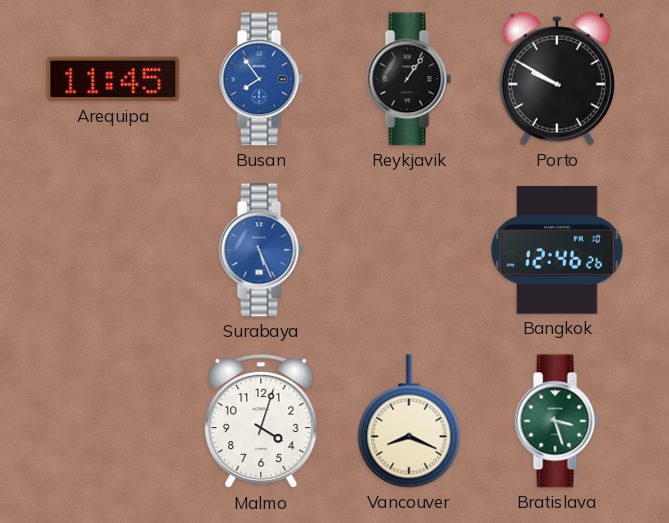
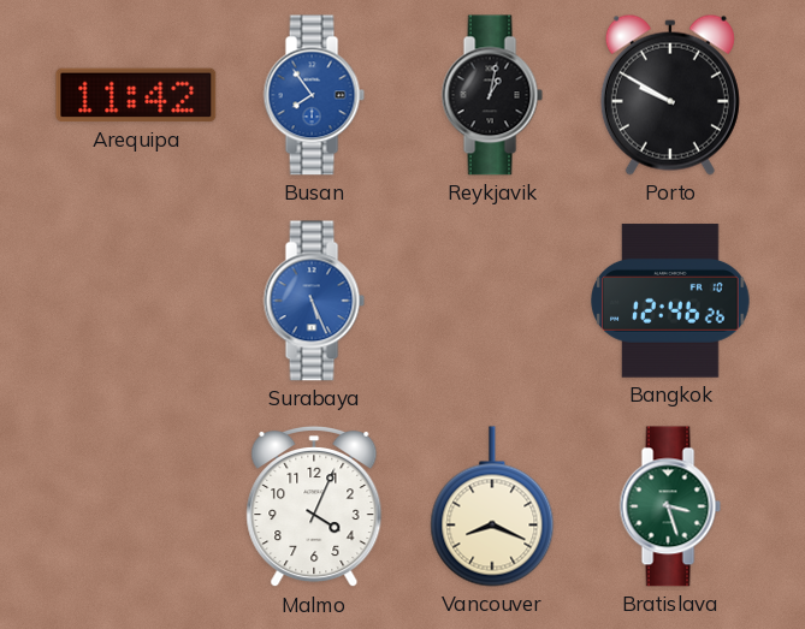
Arequipa: 11:45 -> 11:42
Reykjavik: 1:06 -> 1:02
Malmo: 4:03 -> 4:04
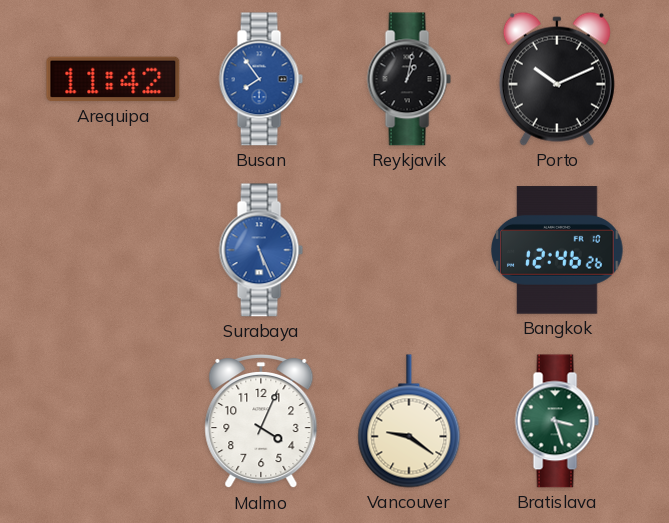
Porto: 9:50 -> 10:11
Vancouver: 8:19 -> 9:21
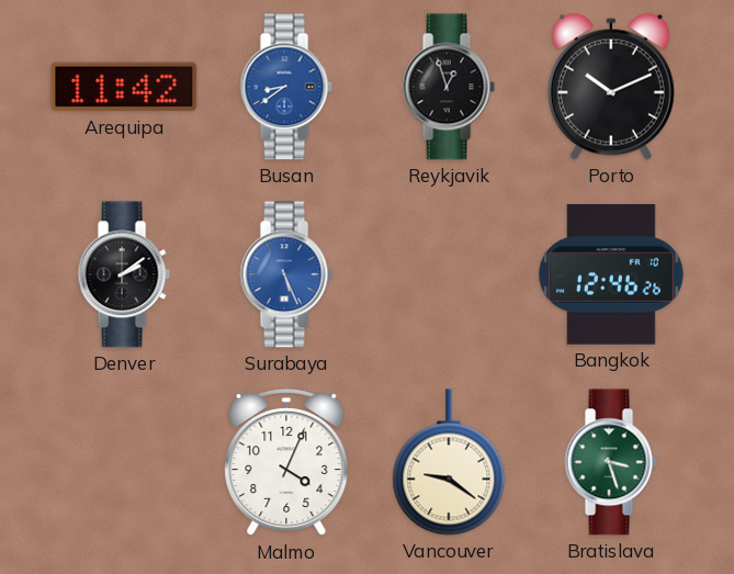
Busan: 7:54 -> 8:39
Reykjavik: 1:02 -> 12:57
Denver: none -> 2:09
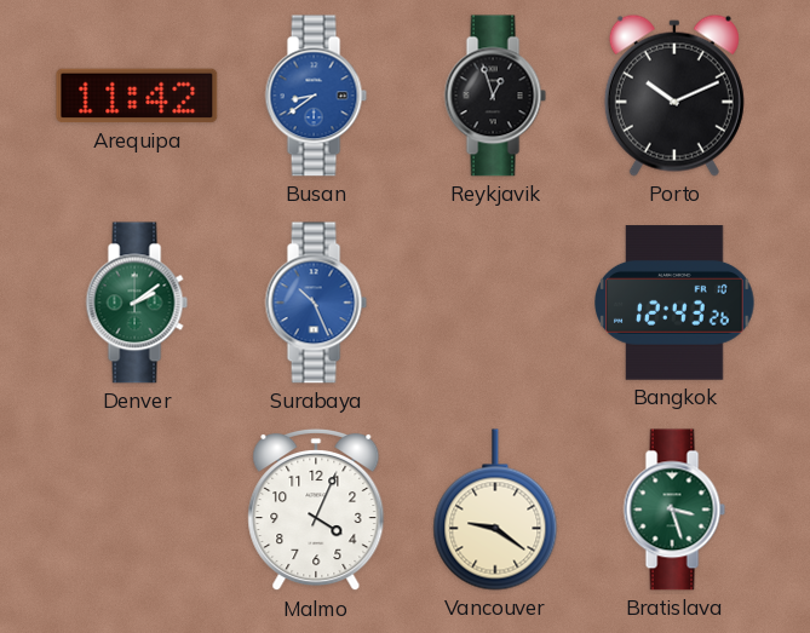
Denver dial: black -> green
Surabaya: 5:26 -> 10:26
Bangkok: 12:46 -> 12:43
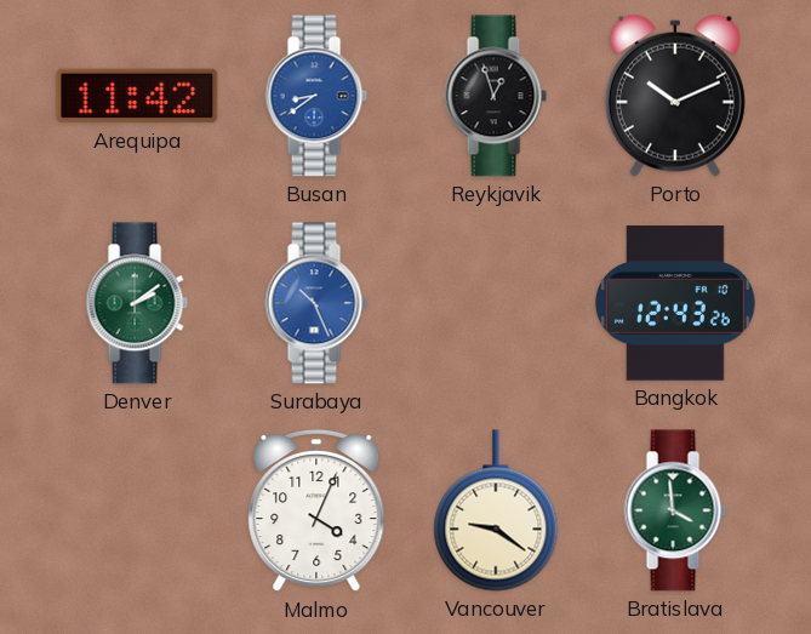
Bratislava: 3:27 -> 3:59
